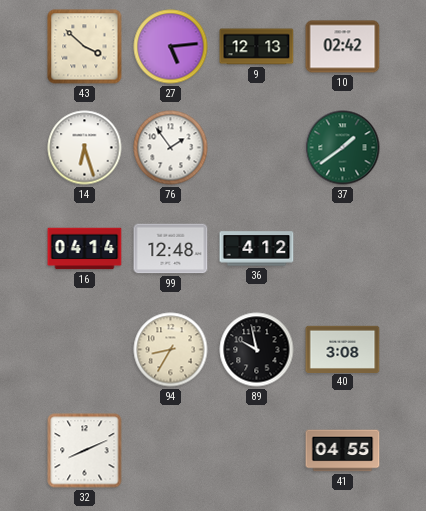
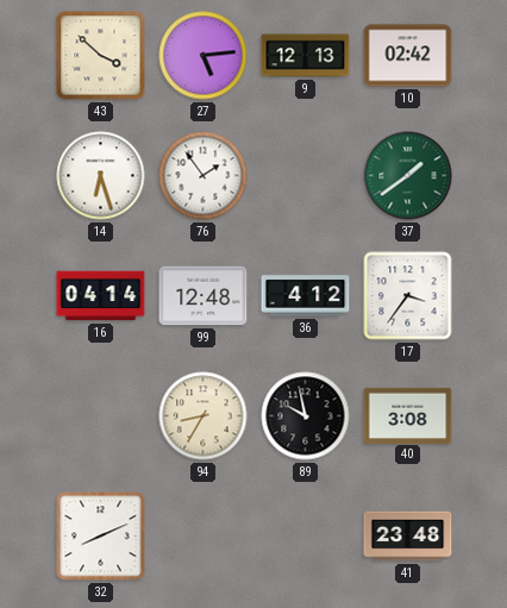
17: none -> 3:36
41: 04:55 -> 23:48
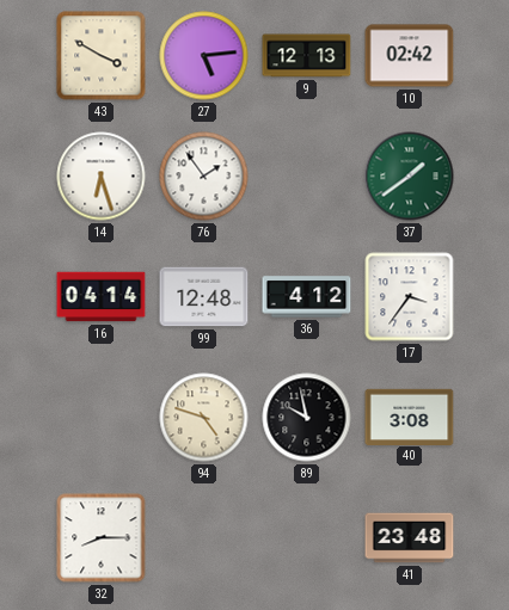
43: 3:52 -> 3:50
94: 8:35 -> 4:48
32: 8:11 -> 8:15
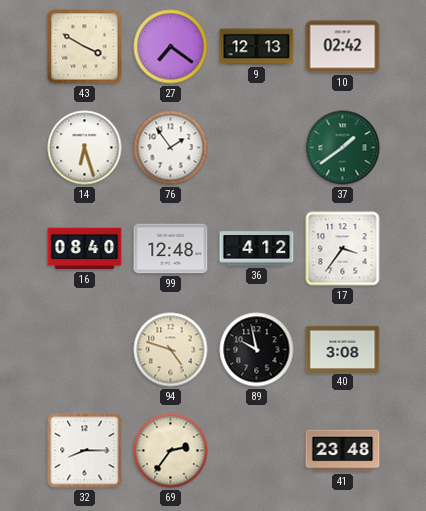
27: 5:14 -> 7:21
16: 04:14 -> 08:40
69: none -> 2:36
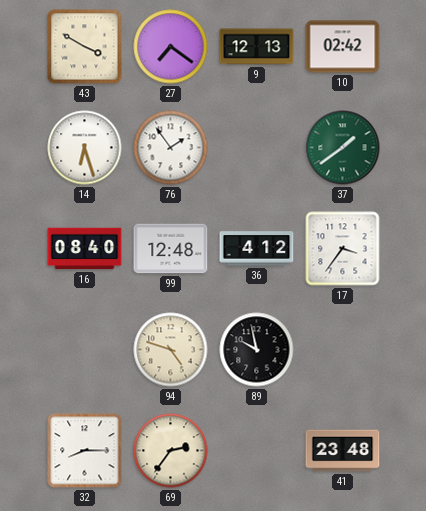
40: 3:08 -> none
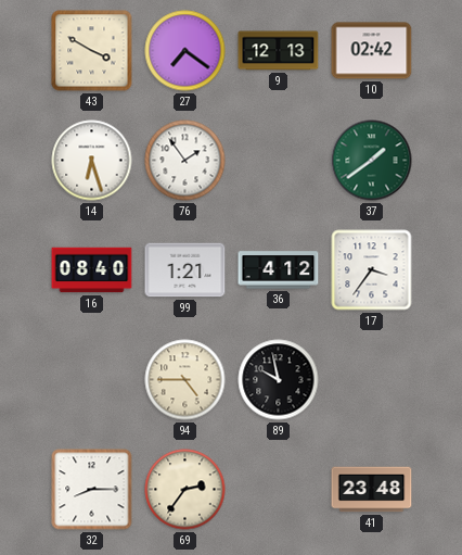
99: 12:48 -> 1:21
94: 4:48 -> 4:45
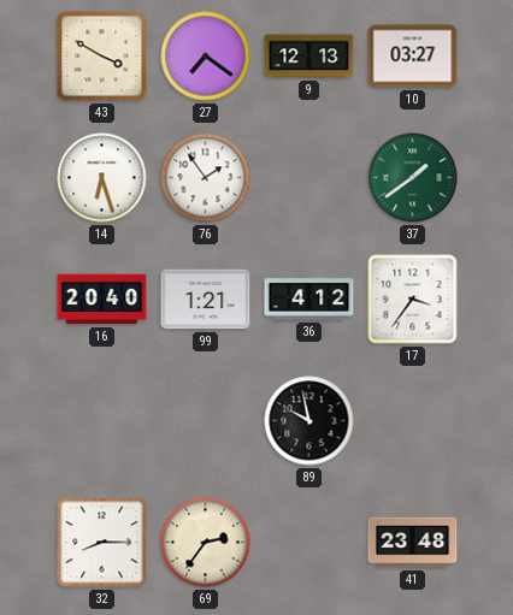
10: 02:42 -> 03:27
16: 08:40 -> 20:40
94: 4:45 -> none
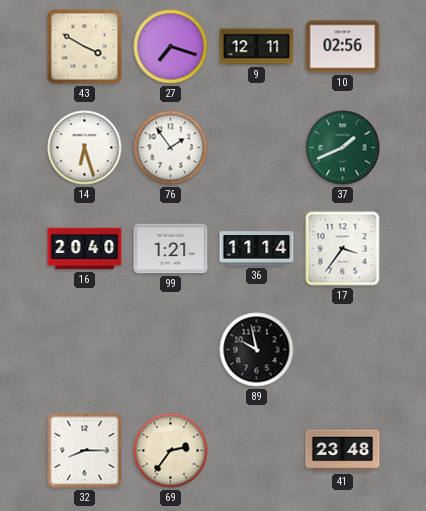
27: 7:21 -> 7:18
9: 12:13 -> 12:11
10: 03:27 -> 02:56
37: 1:39 -> 1:41
36: 4:12 -> 11:14
